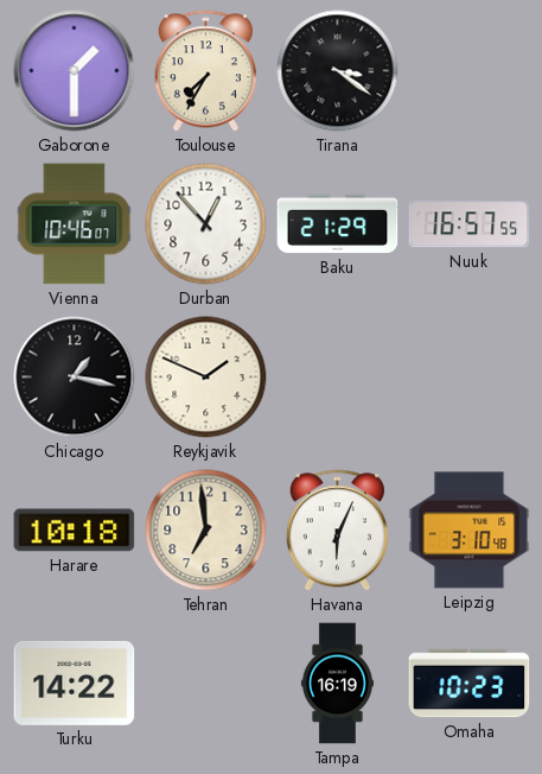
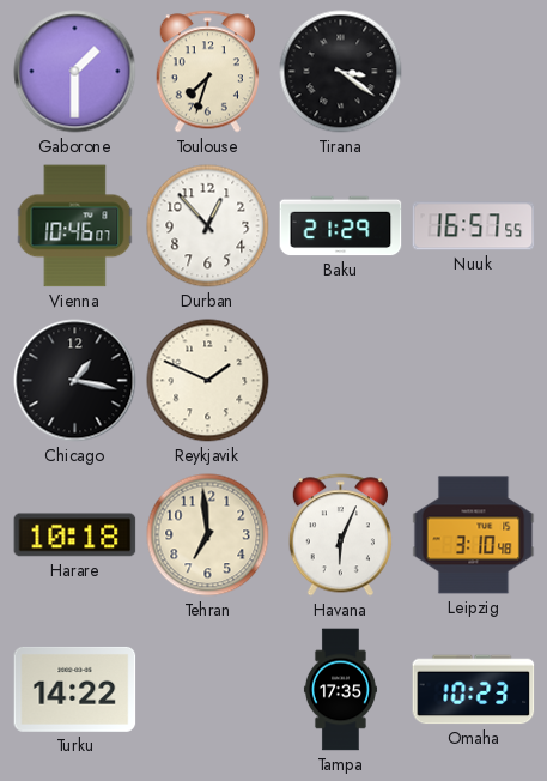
Toulouse: 7:35 -> 7:33
Tampa: 16:19 -> 17:35
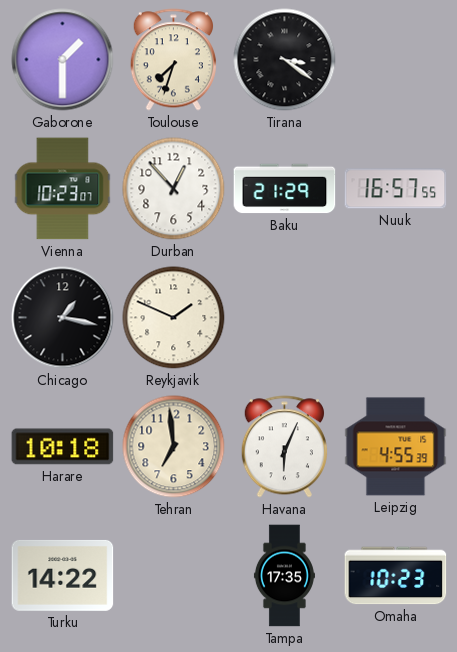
Vienna: 10:46 -> 10:23
Leipzig: 3:10 -> 4:55
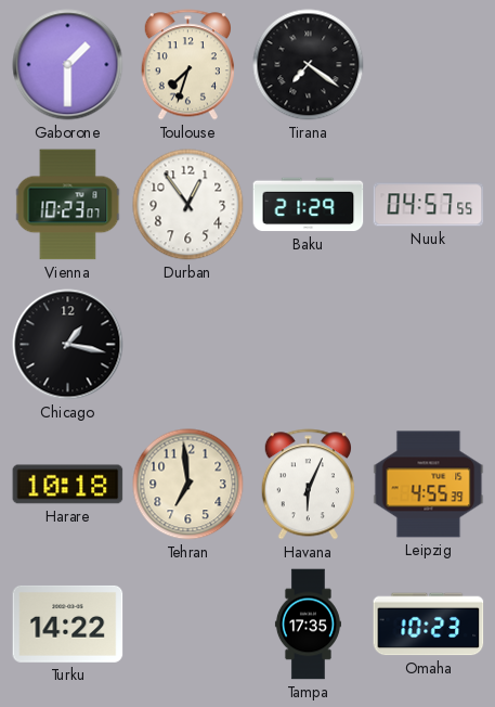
Tirana: 3:21 -> 7:21
Durban: 12:53 -> 12:54
Nuuk: 16:57 -> 04:57
Reykjavik: 1:49 -> none
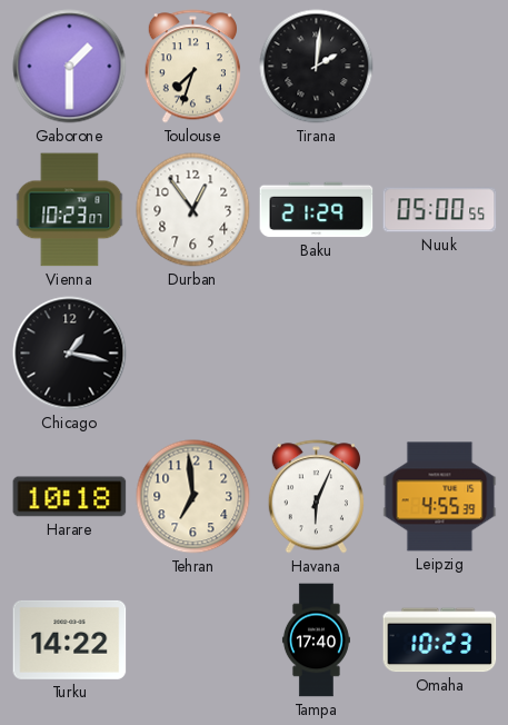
Tirana: 7:21 -> 2:01
Nuuk: 04:57 -> 05:00
Tampa: 17:35 -> 17:40
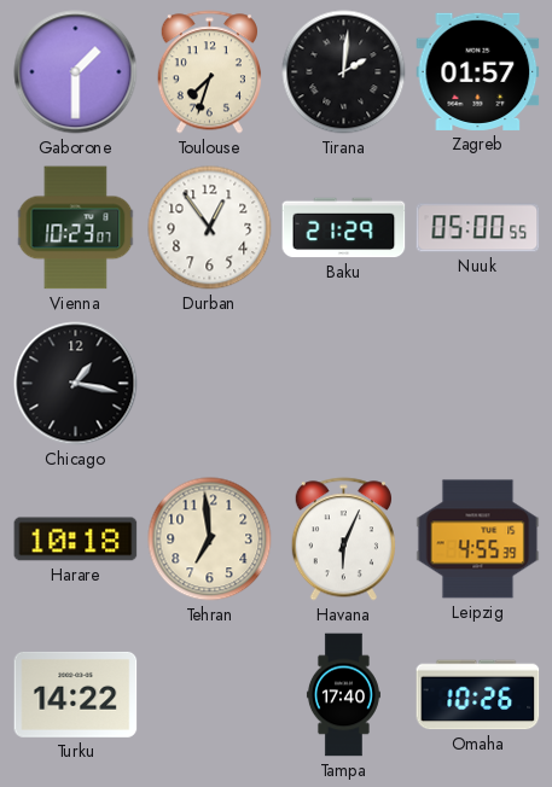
Zagreb: none -> 01:57
Omaha: 10:23 -> 10:26
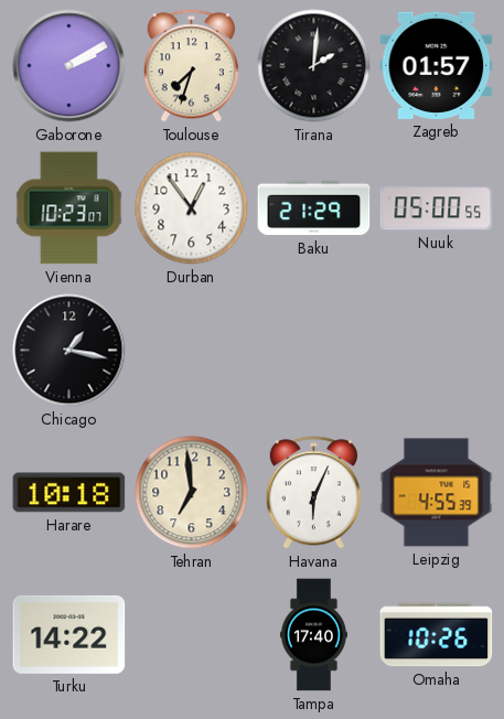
Gaborone: 1:30 -> 2:10
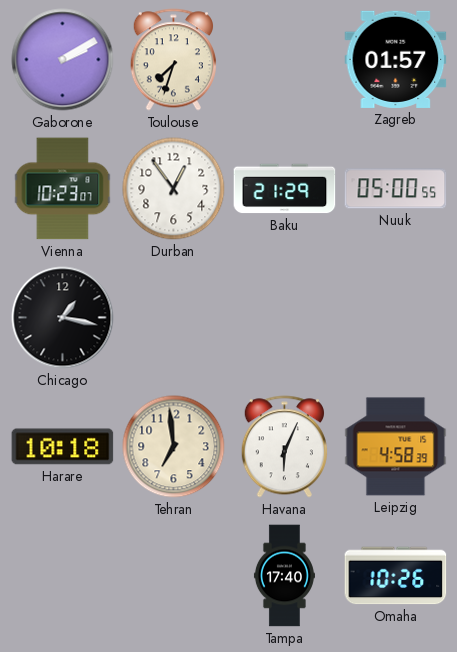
Tirana: 2:01 -> none
Leipzig: 4:55 -> 4:58
Turku: 14:22 -> none
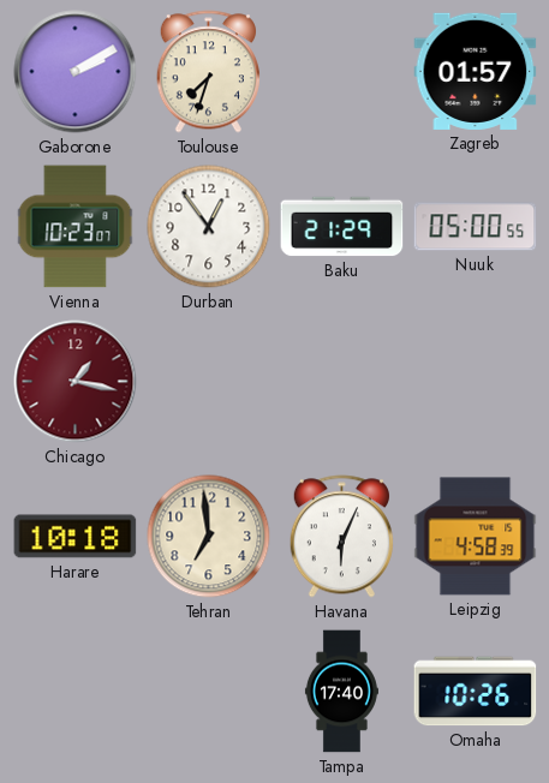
Chicago dial: black -> burgundy
